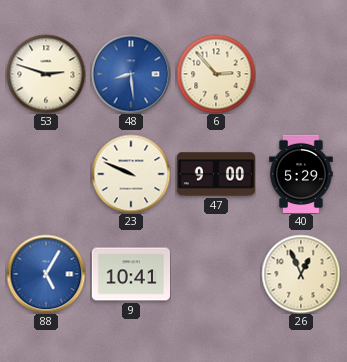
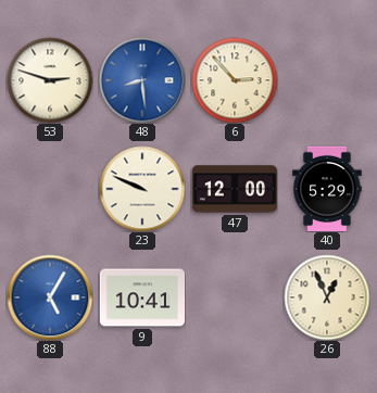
47: 9:00 -> 12:00
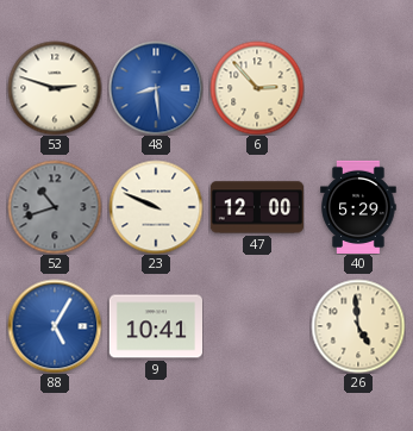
52: none -> 10:42
26: 12:56 -> 4:59
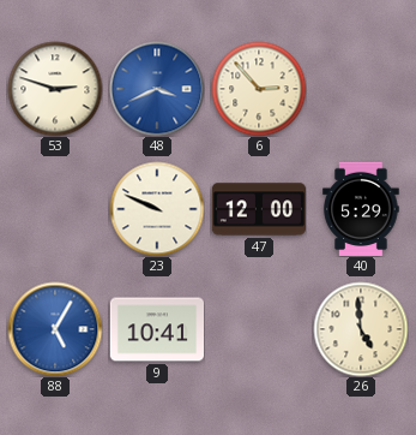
48: 8:29 -> 3:41
52: 10:42 -> none
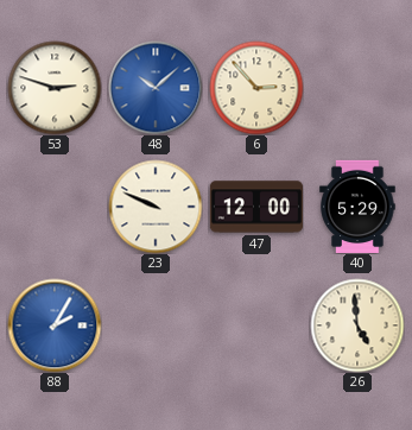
48: 3:41 -> 10:08
88: 5:05 -> 2:05
9: 10:41 -> none
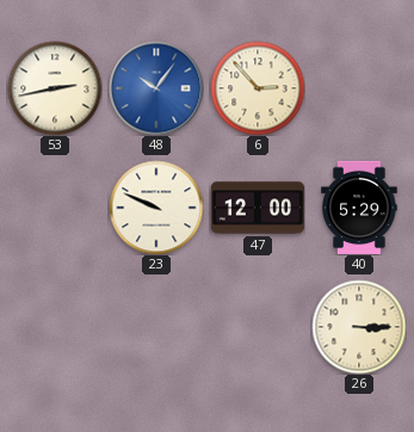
53: 2:48 -> 2:43
48: 10:08 -> 10:06
88: 2:05 -> none
26: 4:59 -> 3:15
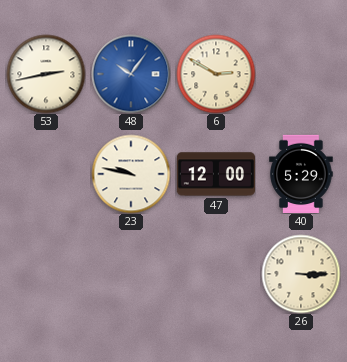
6: 2:53 -> 2:50
23: 9:49 -> 9:47
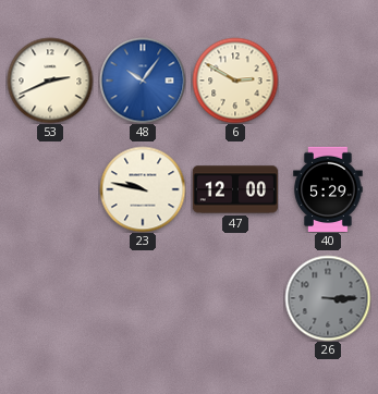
53: 2:43 -> 2:41
26 dial: cream -> grey
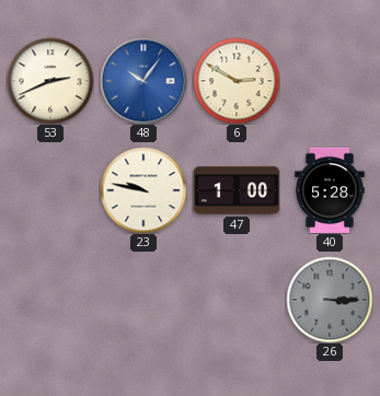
47: 12:00 -> 1:00
40: 5:29 -> 5:28
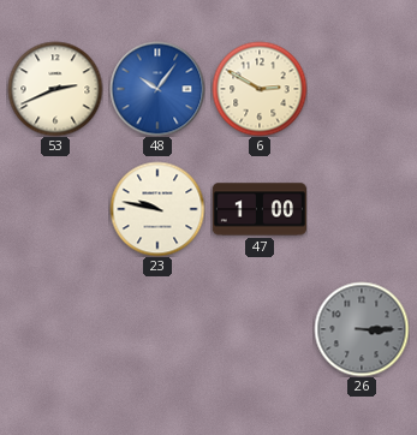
40: 5:28 -> none
